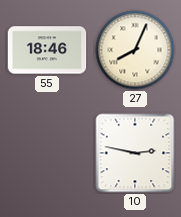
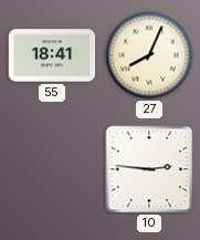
55: 18:46 -> 18:41
10: 2:47 -> 2:46
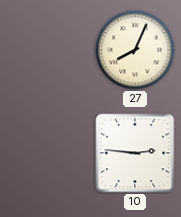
55: 18:41 -> none
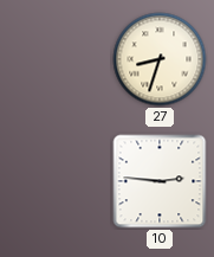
27: 8:04 -> 8:33
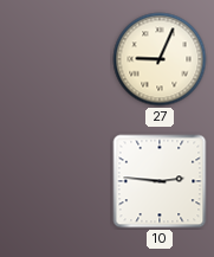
27: 8:33 -> 9:04
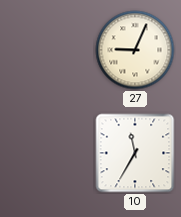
10: 2:46 -> 11:35
